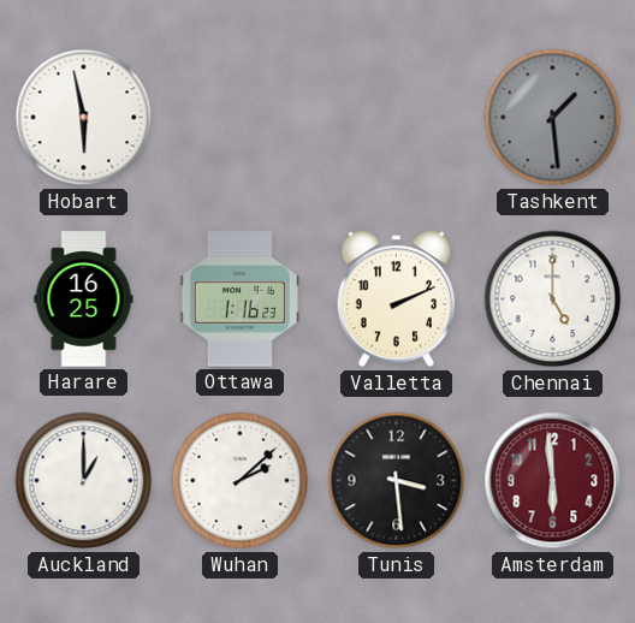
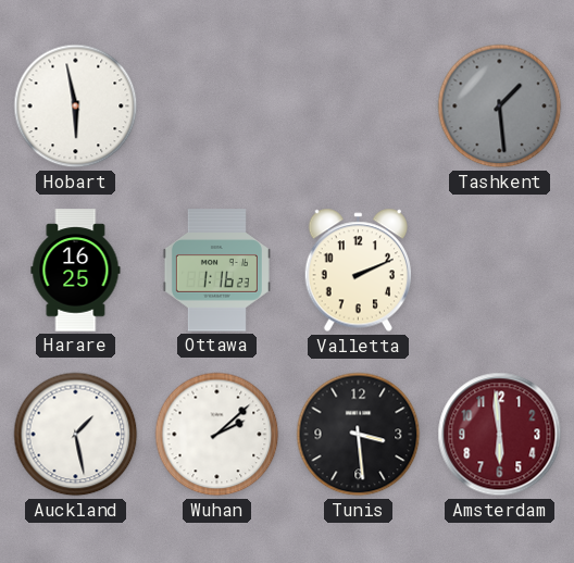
Chennai: 5:00 -> none
Auckland: 1:00 -> 1:28
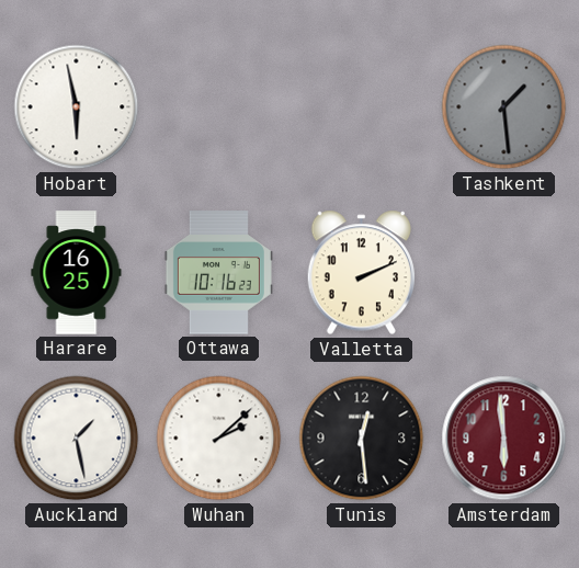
Ottawa: 1:16 -> 10:16
Tunis: 3:29 -> 12:29
